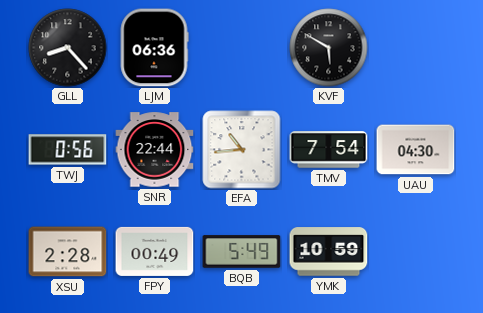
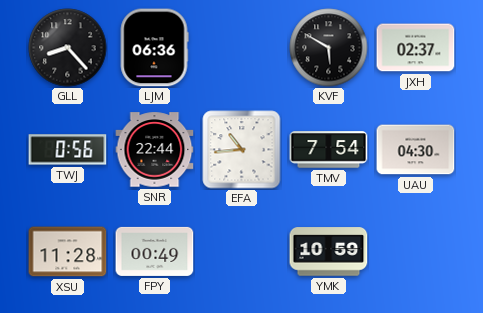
JXH: none -> 02:37
XSU: 2:28 -> 11:28
BQB: 5:49 -> none
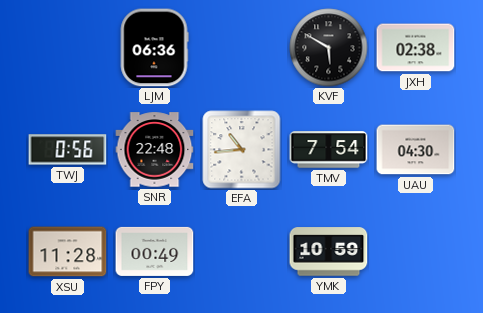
GLL: 8:23 -> none
JXH: 02:37 -> 02:38
SNR: 22:44 -> 22:48
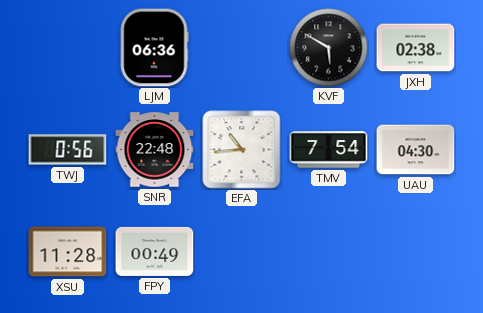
YMK: 10:59 -> none
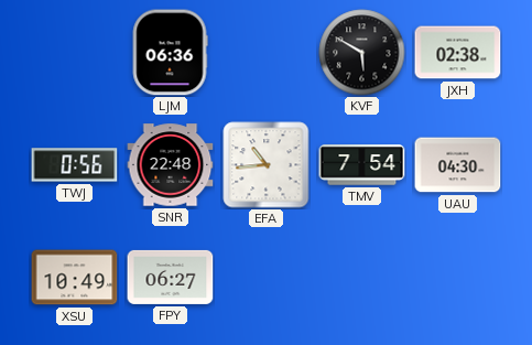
XSU: 11:28 -> 10:49
FPY: 00:49 -> 06:27
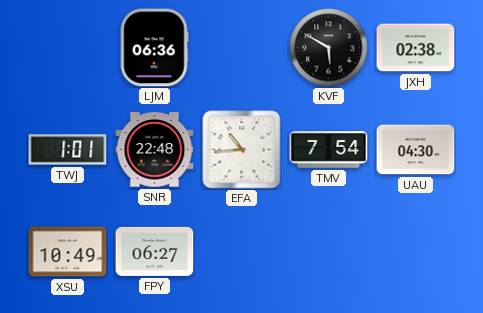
TWJ: 0:56 -> 1:01
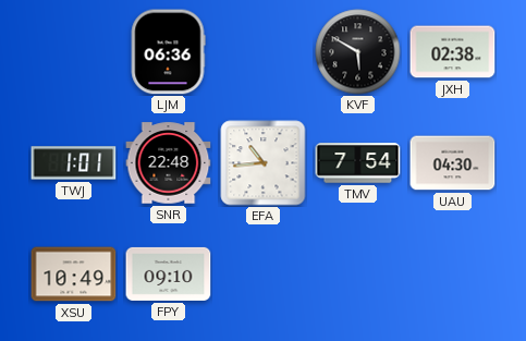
FPY: 06:27 -> 09:10
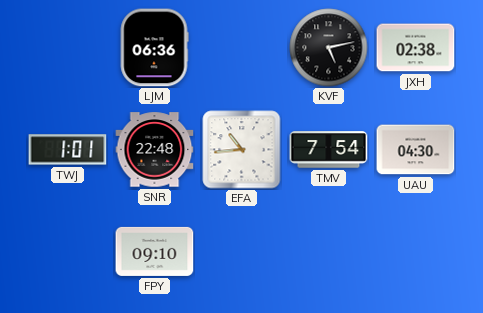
KVF: 5:50 -> 5:13
XSU: 10:49 -> none
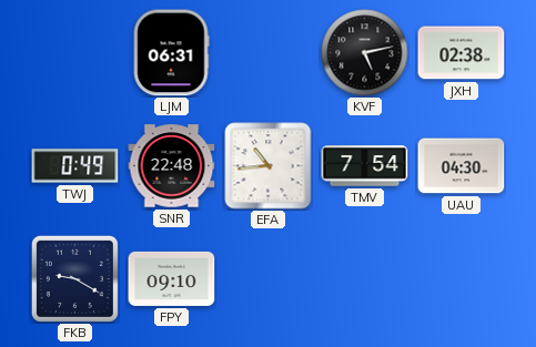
LJM: 06:36 -> 06:31
TWJ: 1:01 -> 0:49
FKB: none -> 9:20
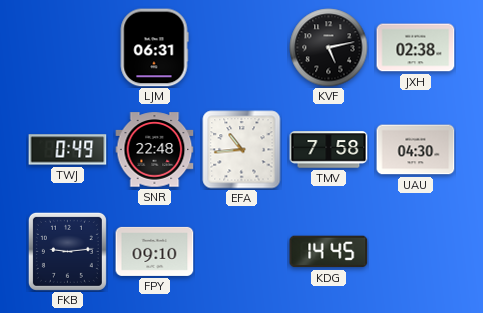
TMV: 7:54 -> 7:58
FKB: 9:20 -> 9:14
KDG: none -> 14:45
